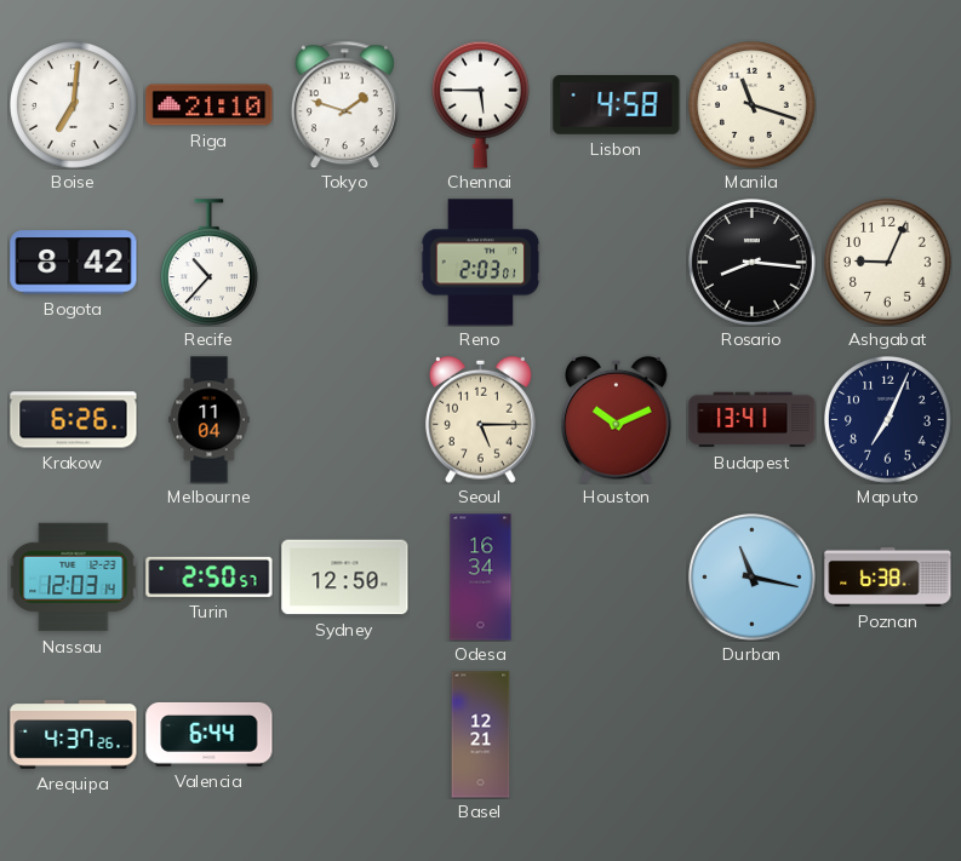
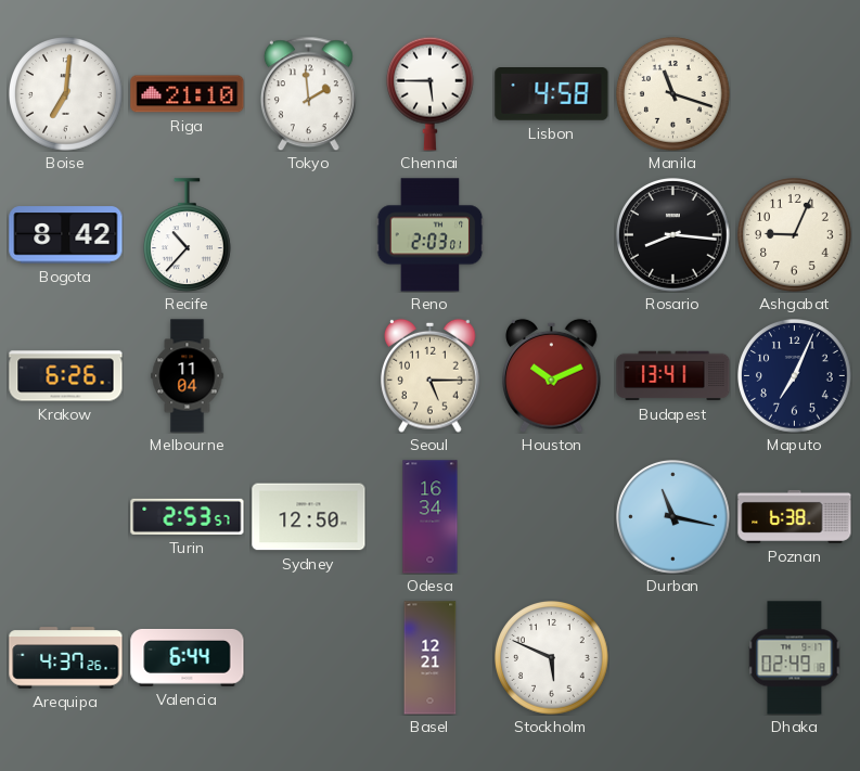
Tokyo: 1:48 -> 1:59
Nassau: 12:03 -> none
Turin: 2:50 -> 2:53
Stockholm: none -> 5:49
Dhaka: none -> 02:49
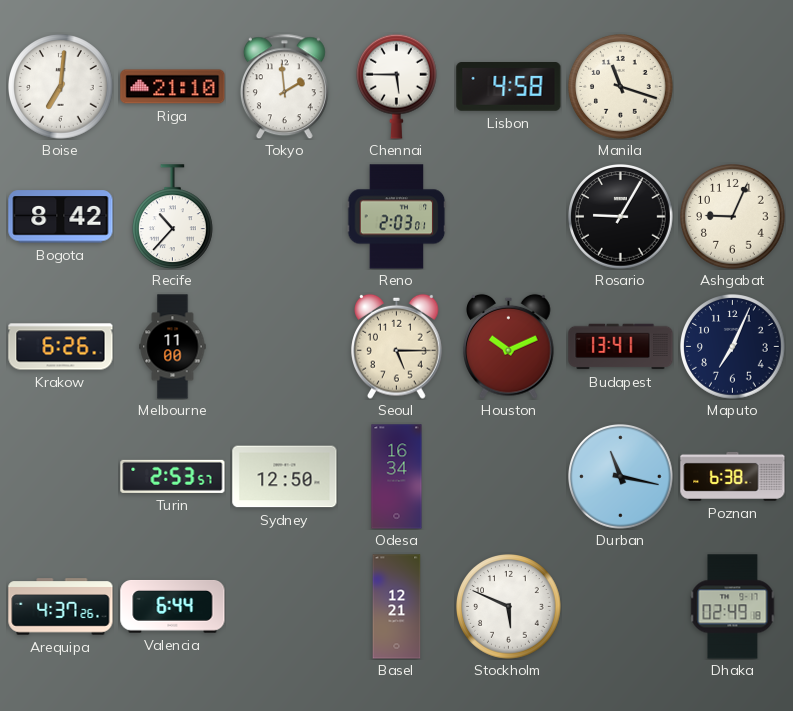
Rosario: 8:16 -> 9:05
Melbourne: 11:04 -> 11:00
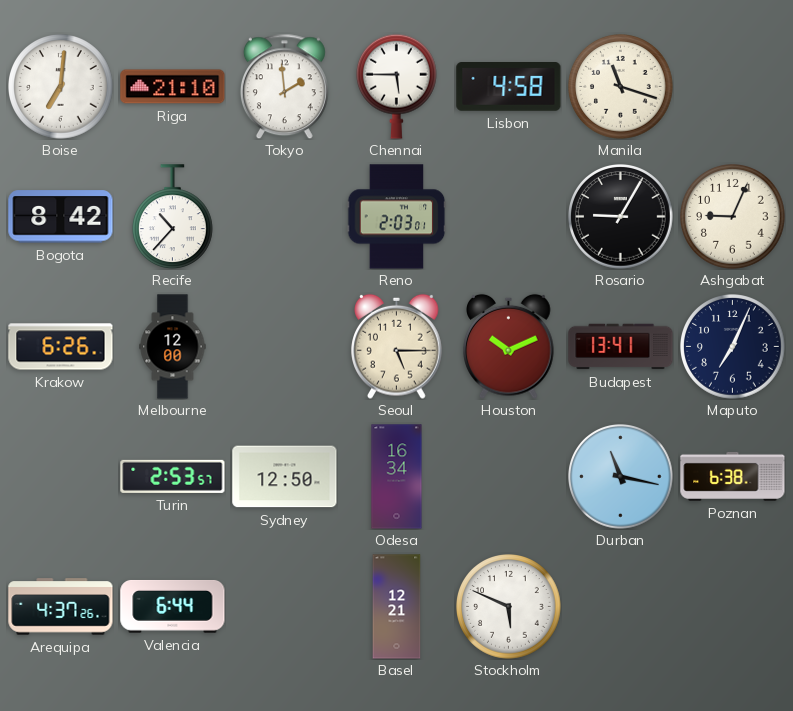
Melbourne: 11:00 -> 12:00
Dhaka: 02:49 -> none
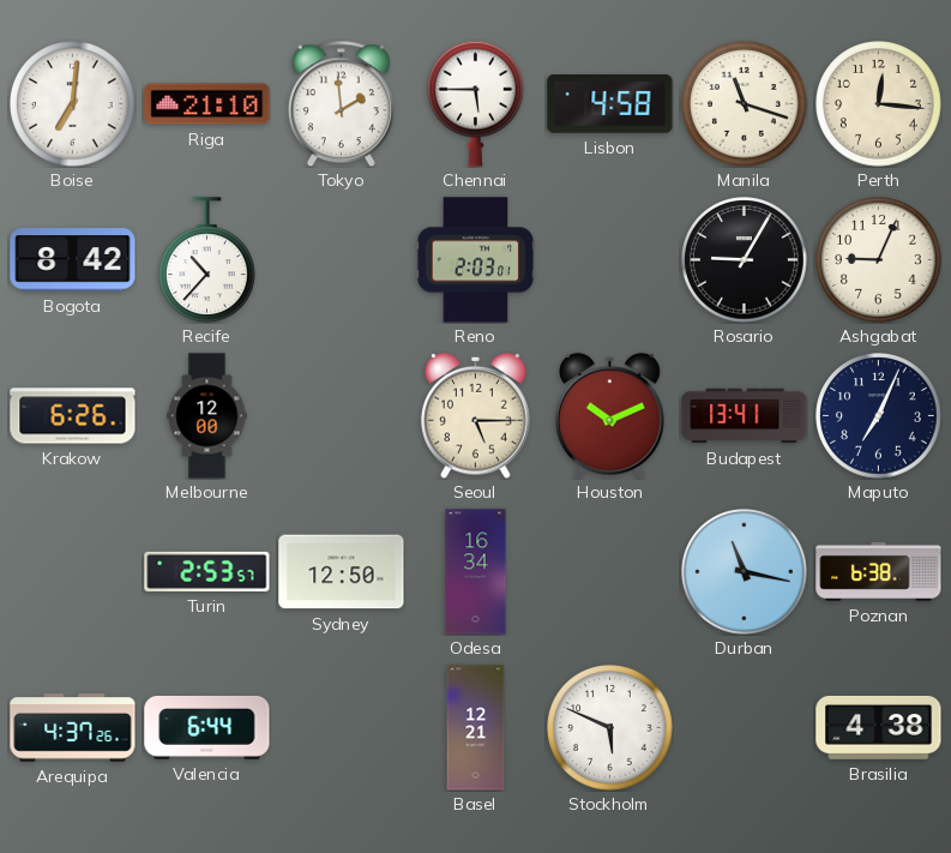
Perth: none -> 12:16
Brasilia: none -> 4:38
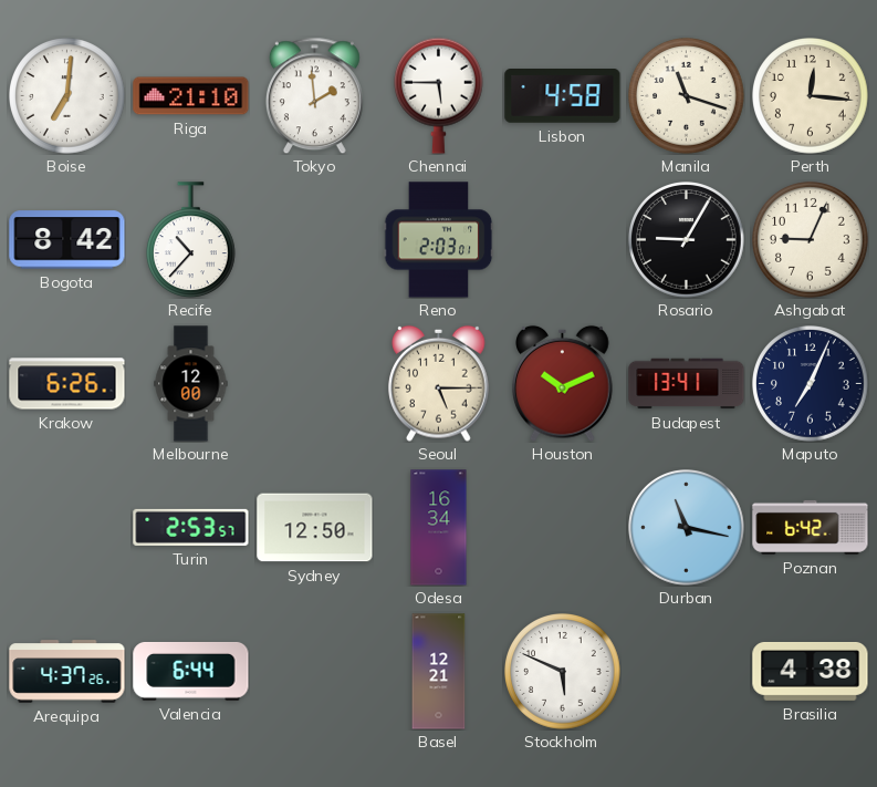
Poznan: 6:38 -> 6:42
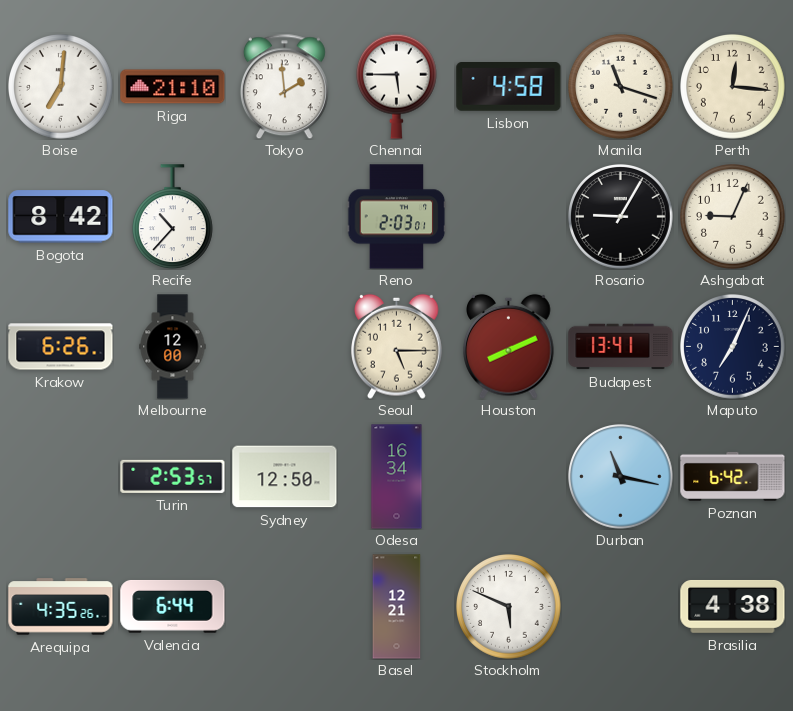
Houston: 10:11 -> 8:11
Arequipa: 4:37 -> 4:35
